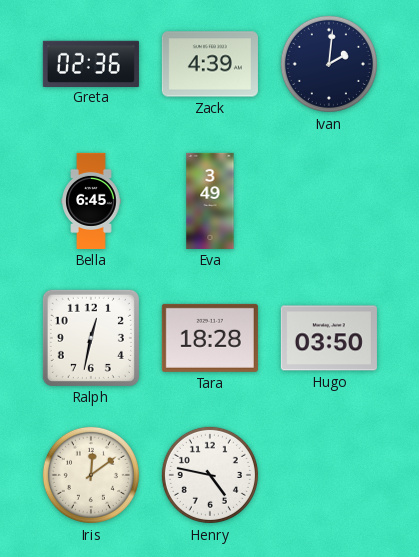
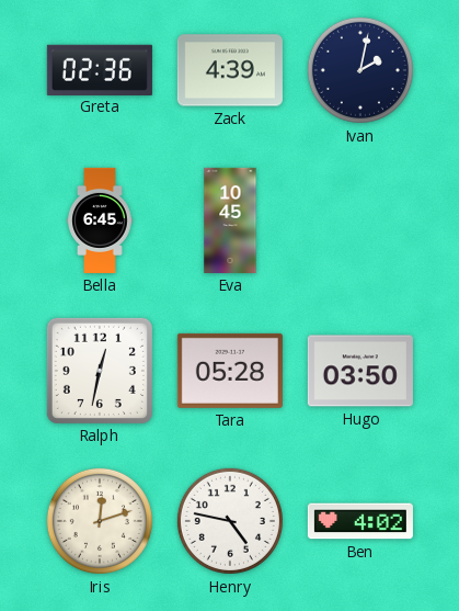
Ivan: 2:01 -> 2:02
Eva: 3:49 -> 10:45
Tara: 18:28 -> 05:28
Iris: 12:09 -> 12:12
Ben: none -> 4:02
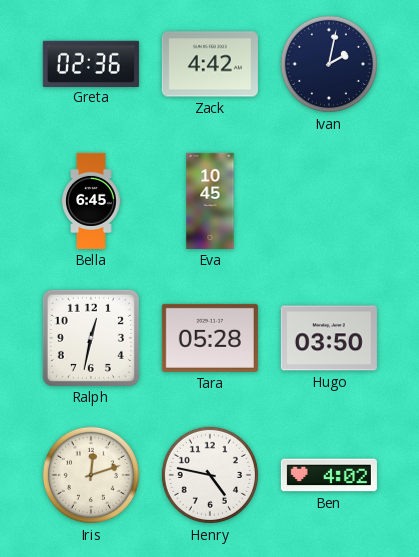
Zack: 4:39 -> 4:42
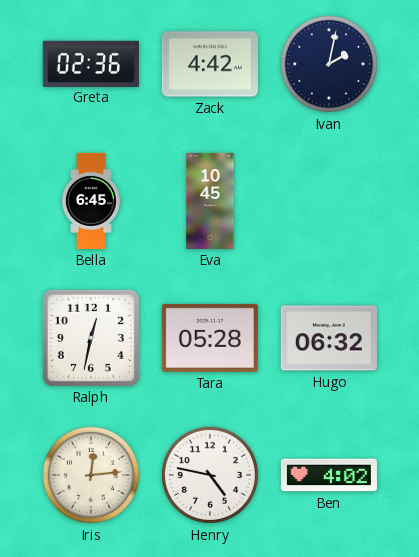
Hugo: 03:50 -> 06:32
Iris: 12:12 -> 12:14
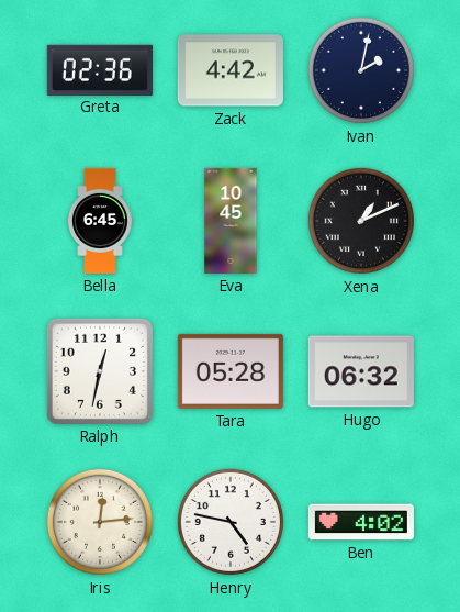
Xena: none -> 1:11
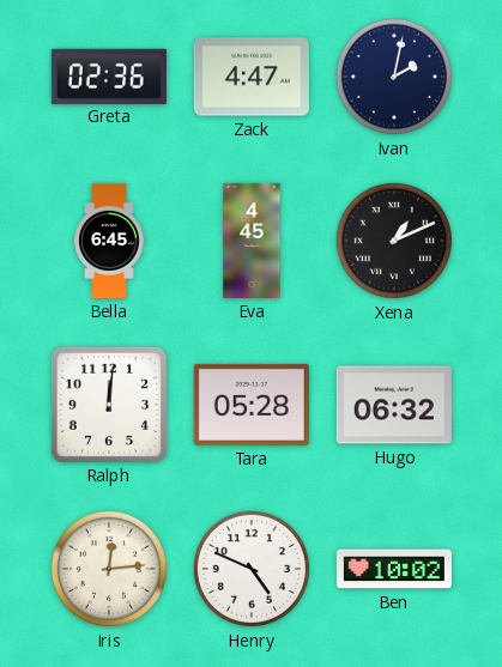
Zack: 4:42 -> 4:47
Eva: 10:45 -> 4:45
Ralph: 12:32 -> 12:01
Henry: 4:47 -> 4:49
Ben: 4:02 -> 10:02
